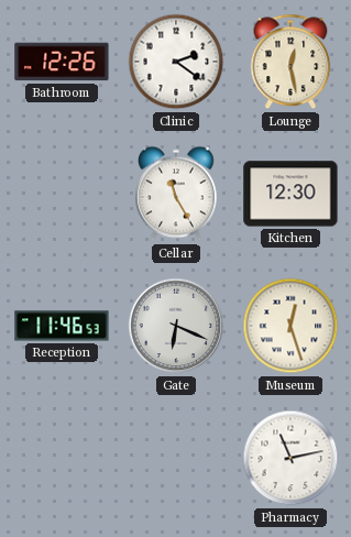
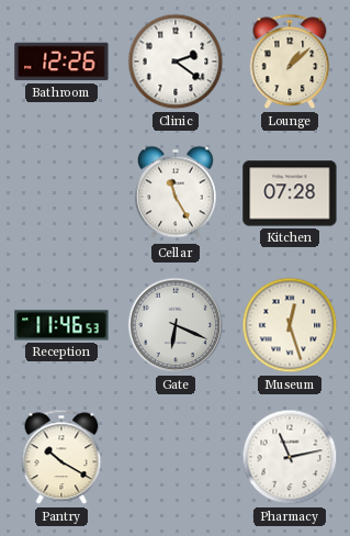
Lounge: 12:28 -> 1:08
Kitchen: 12:30 -> 07:28
Pantry: none -> 10:20
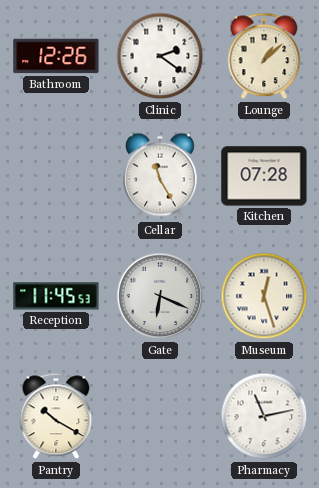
Reception: 11:46 -> 11:45
